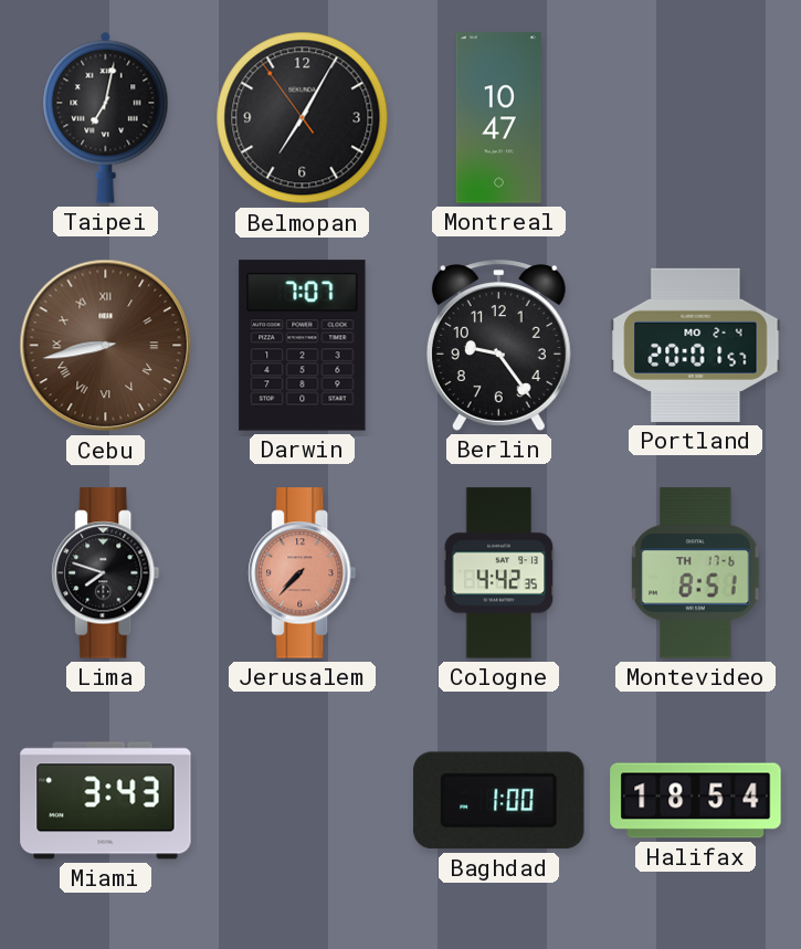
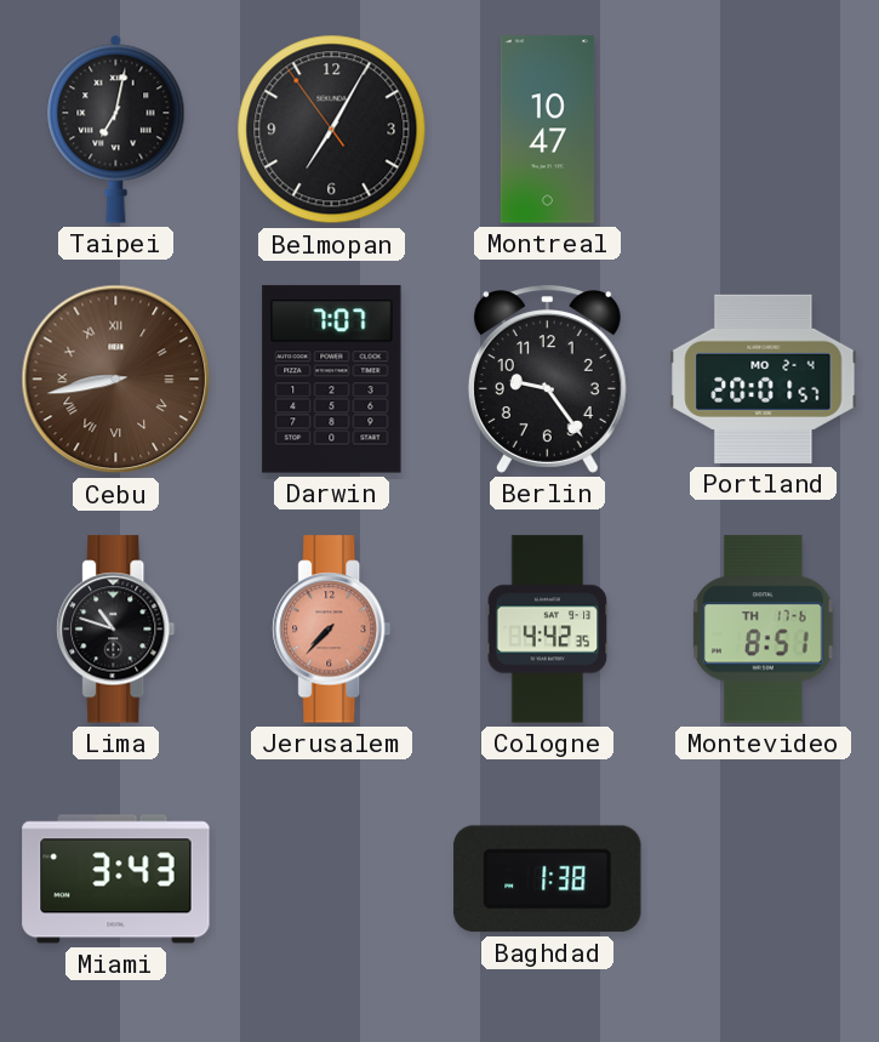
Lima: 7:48 -> 10:48
Baghdad: 1:00 -> 1:38
Halifax: 18:54 -> none
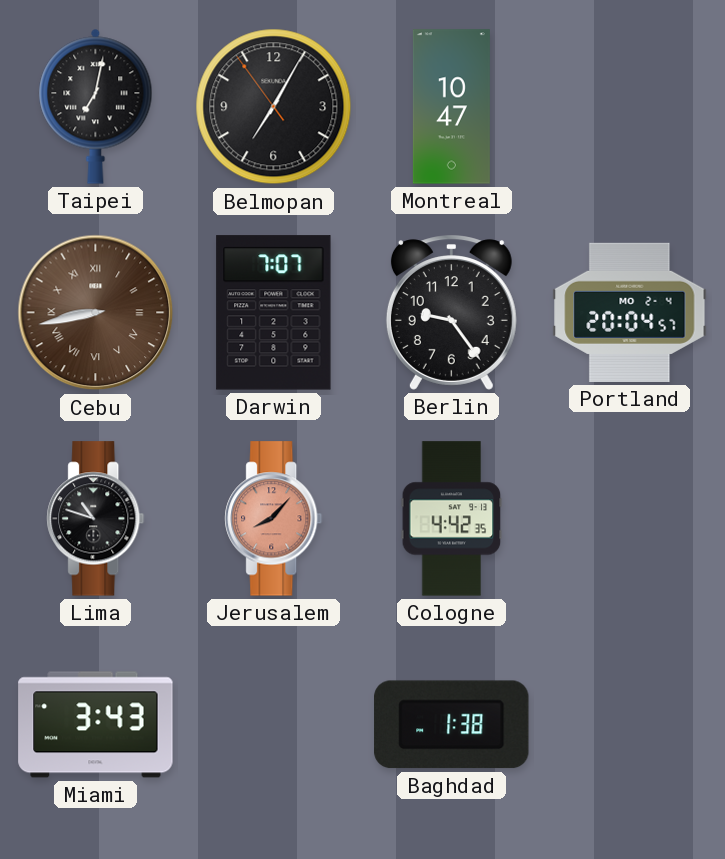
Portland: 20:01 -> 20:04
Jerusalem: 7:37 -> 8:07
Montevideo: 8:51 -> none
